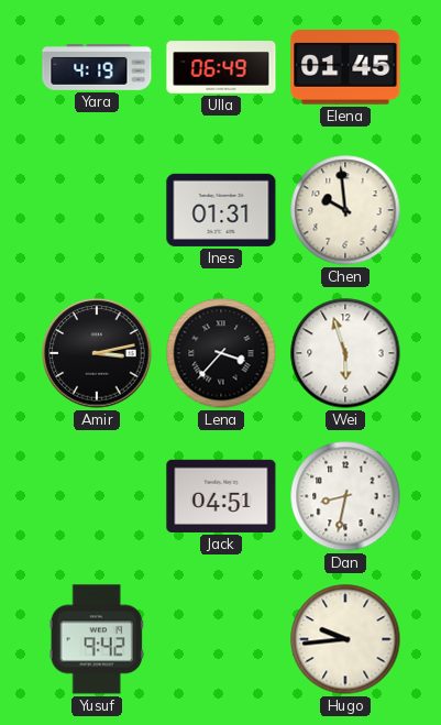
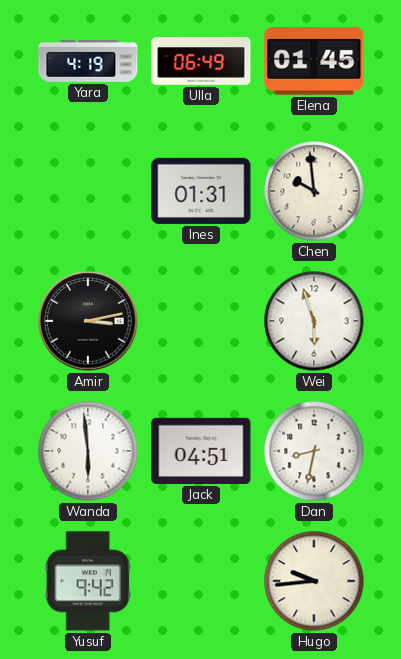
Lena: 3:37 -> none
Wanda: none -> 5:59
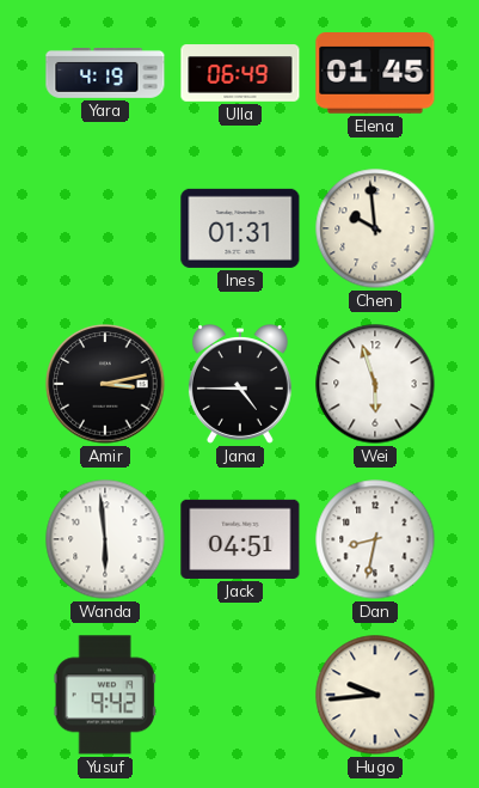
Jana: none -> 4:45
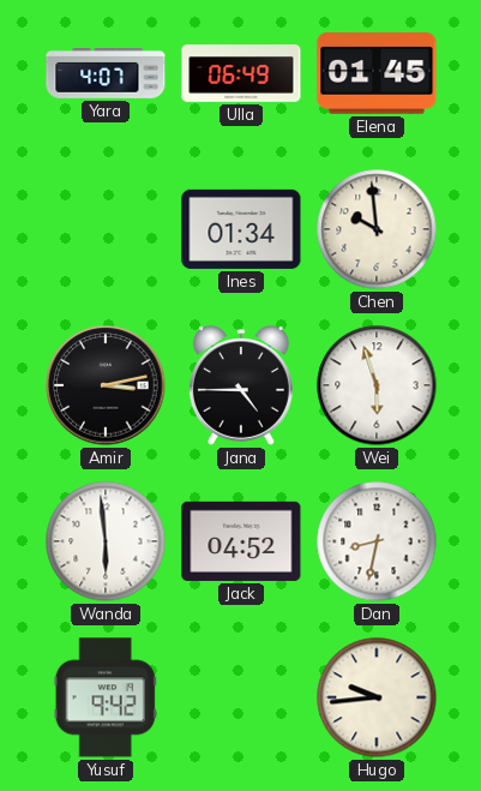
Yara: 4:19 -> 4:07
Ines: 01:31 -> 01:34
Jack: 04:51 -> 04:52
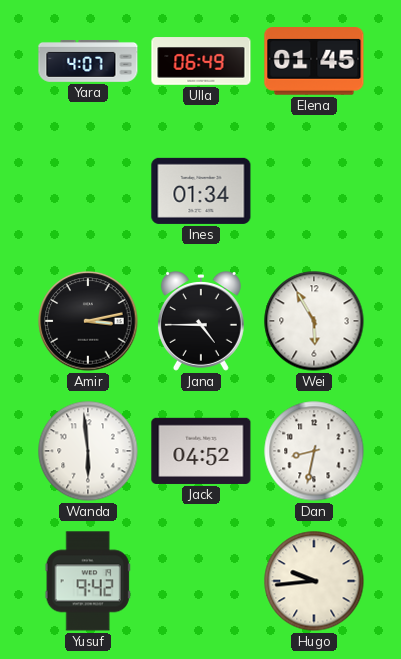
Chen: 9:59 -> none
Wei: 5:57 -> 5:55
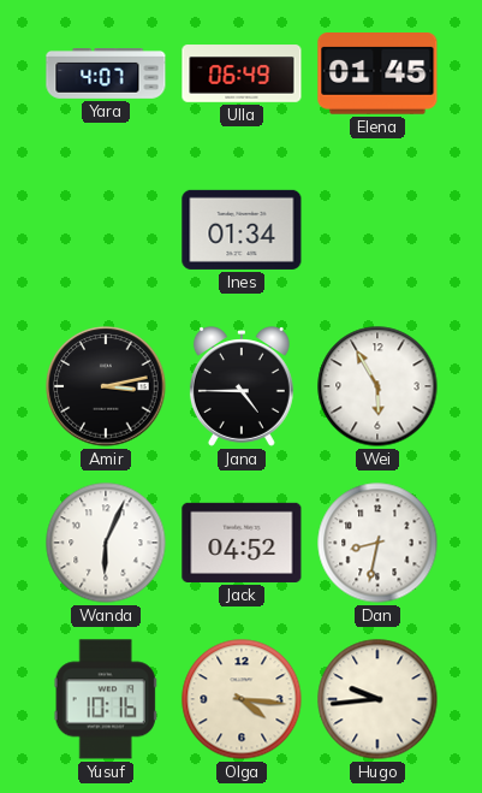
Wanda: 5:59 -> 6:04
Yusuf: 9:42 -> 10:16
Olga: none -> 4:16
